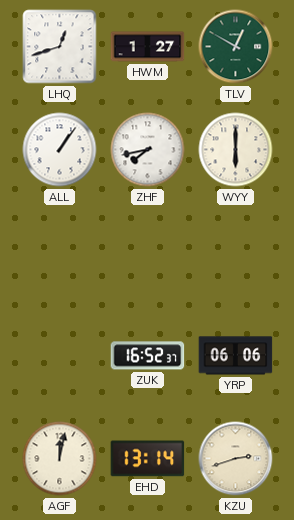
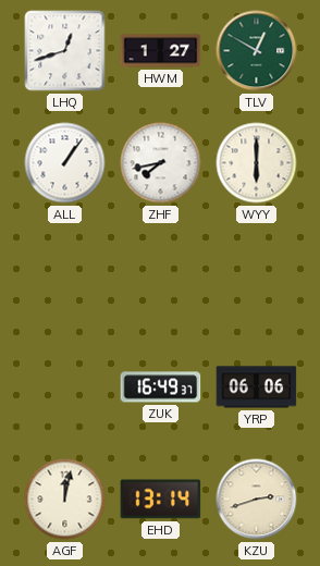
ZUK: 16:52 -> 16:49
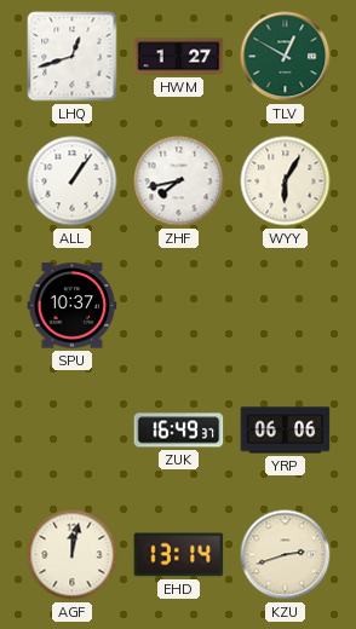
WYY: 6:00 -> 6:05
SPU: none -> 10:37
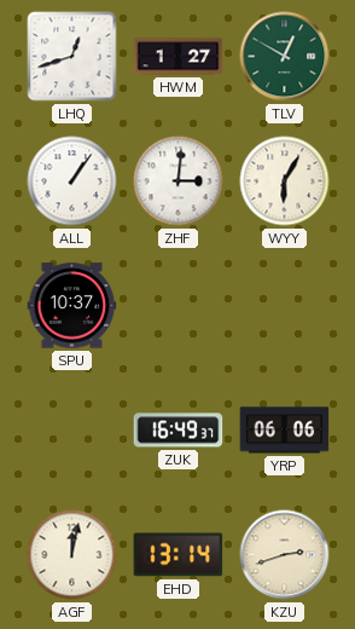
ZHF: 7:43 -> 3:01
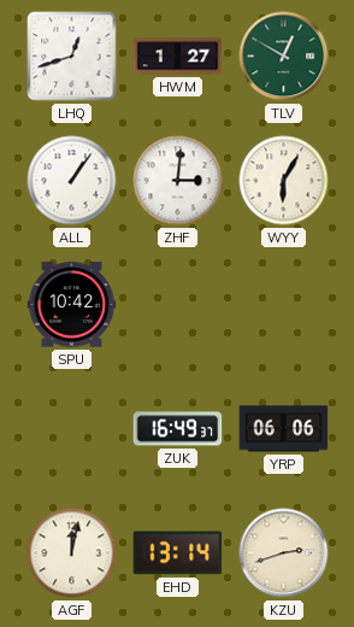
SPU: 10:37 -> 10:42
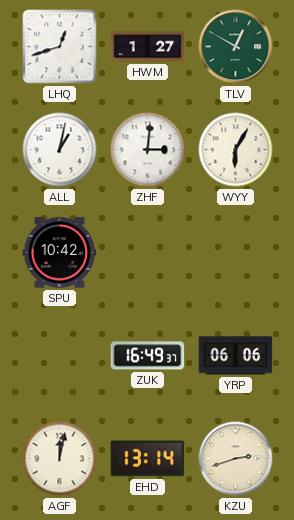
ALL: 1:06 -> 1:02
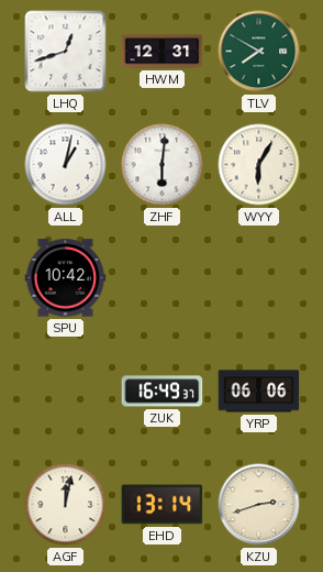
HWM: 1:27 -> 12:31
TLV: 12:50 -> 7:50
ZHF: 3:01 -> 6:01
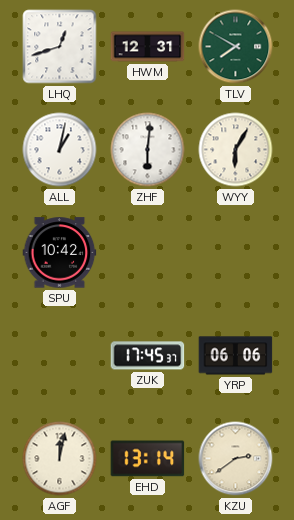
ZUK: 16:49 -> 17:45
KZU: 2:42 -> 2:39
